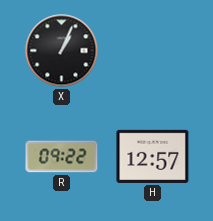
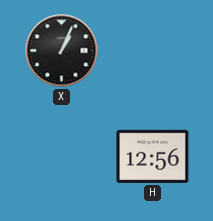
R: 09:22 -> none
H: 12:57 -> 12:56
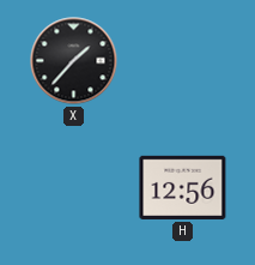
X: 1:04 -> 1:37
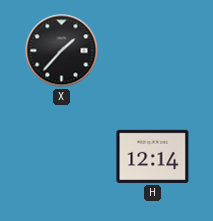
H: 12:56 -> 12:14
